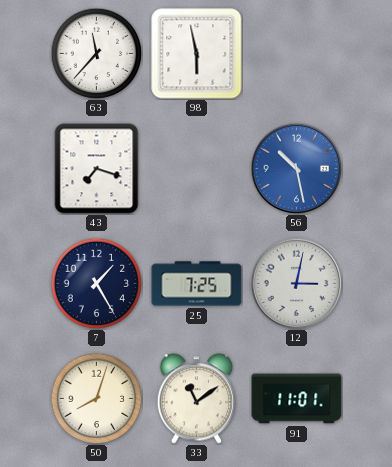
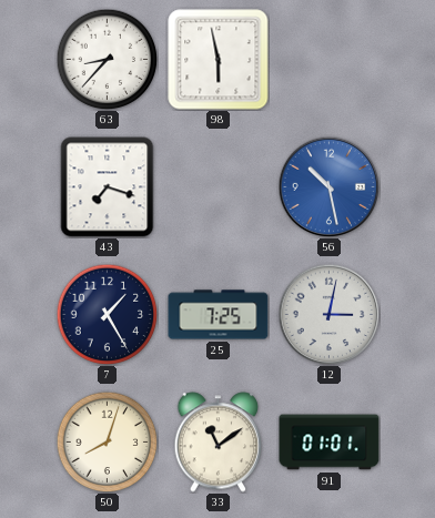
63: 11:37 -> 8:37
91: 11:01 -> 01:01
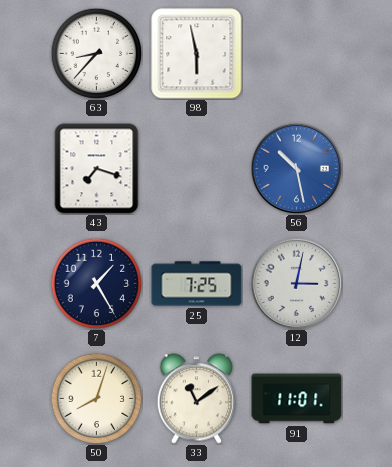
91: 01:01 -> 11:01
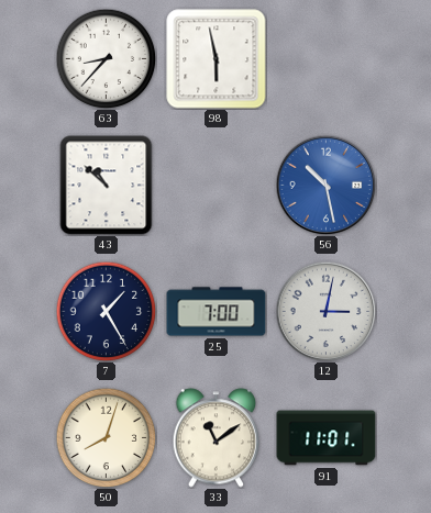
43: 7:18 -> 10:52
25: 7:25 -> 7:00
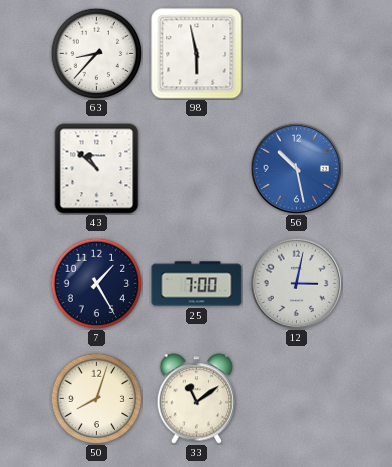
91: 11:01 -> none
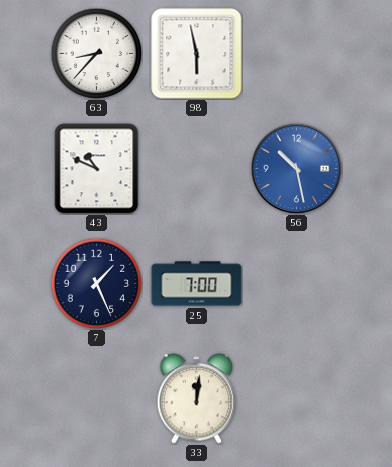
43: 10:52 -> 10:49
7: 1:25 -> 1:26
12: 3:02 -> none
50: 8:03 -> none
33: 11:09 -> 12:01
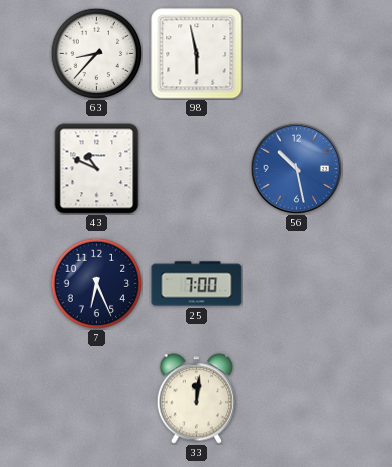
7: 1:26 -> 6:26
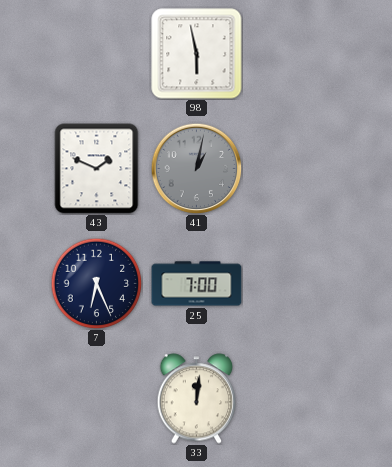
63: 8:37 -> none
43: 10:49 -> 1:49
41: none -> 1:02
56: 10:28 -> none
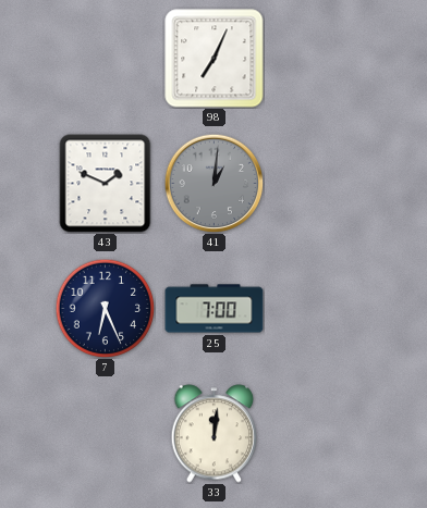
98: 5:58 -> 7:04
41: 1:02 -> 1:01
